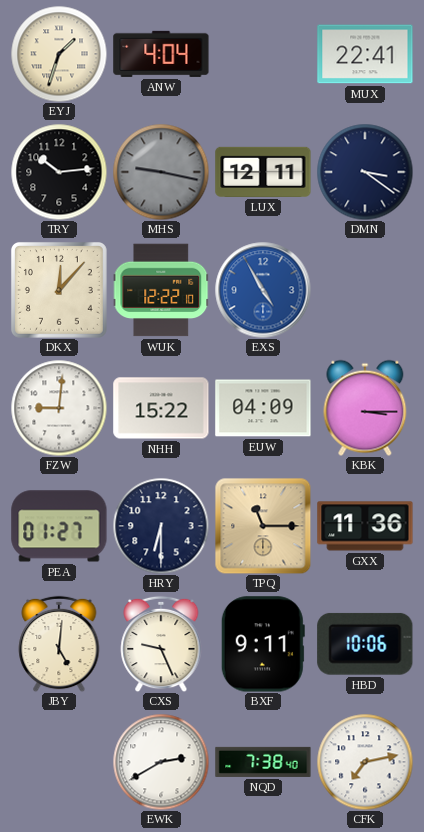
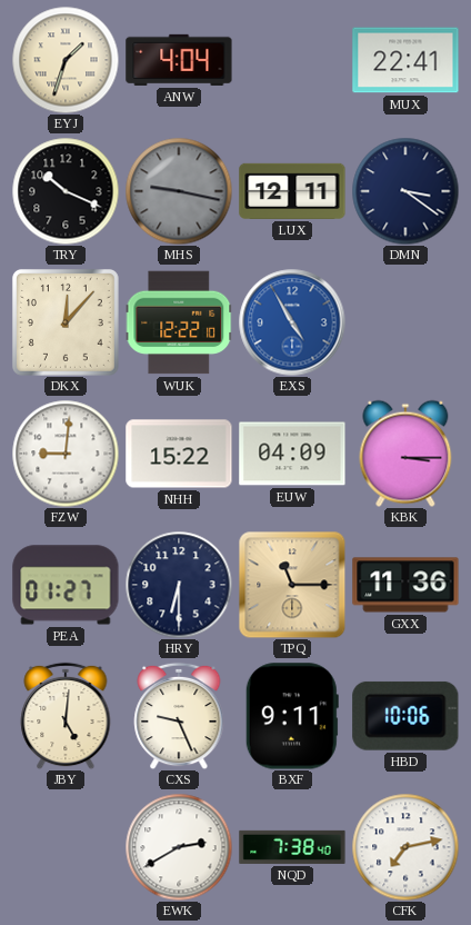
TRY: 10:14 -> 10:19
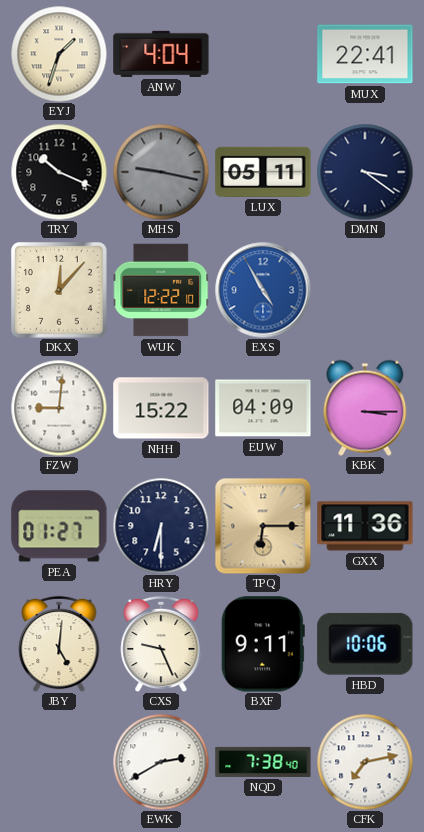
LUX: 12:11 -> 05:11
TPQ: 11:15 -> 6:15
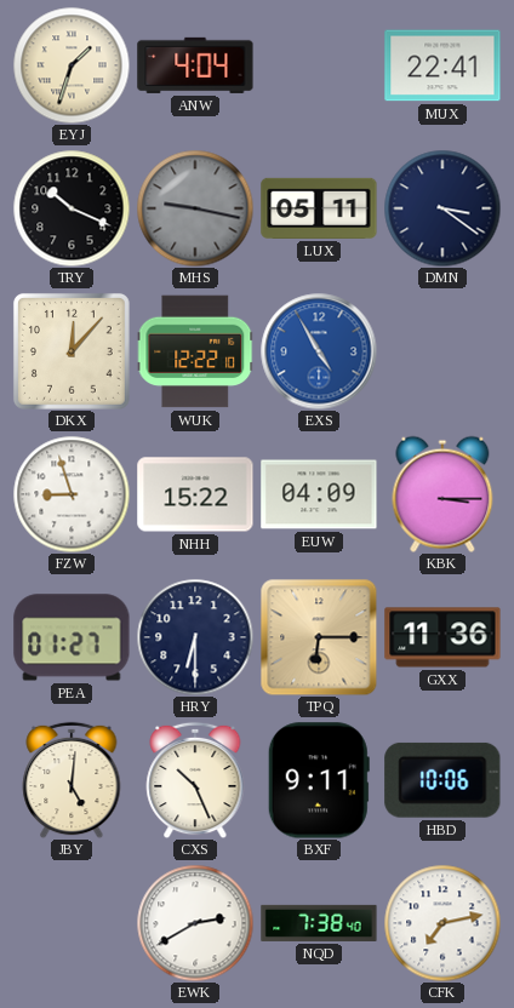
FZW: 9:01 -> 8:57
CXS: 9:26 -> 10:26
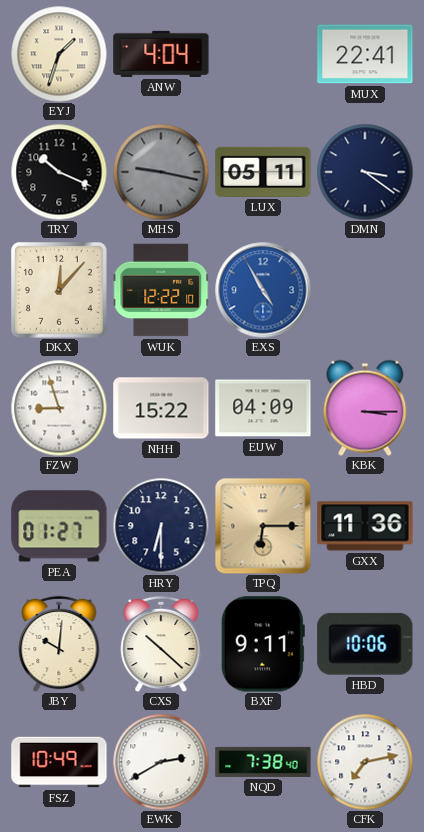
JBY: 5:01 -> 10:01
CXS: 10:26 -> 10:22
FSZ: none -> 10:49
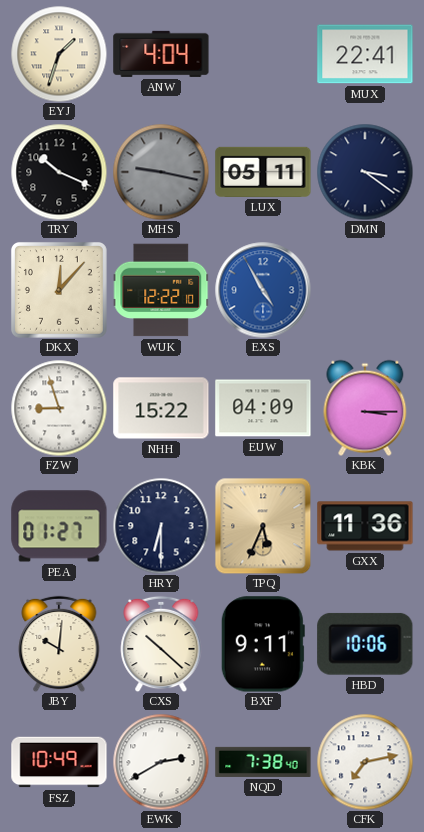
TPQ: 6:15 -> 5:34
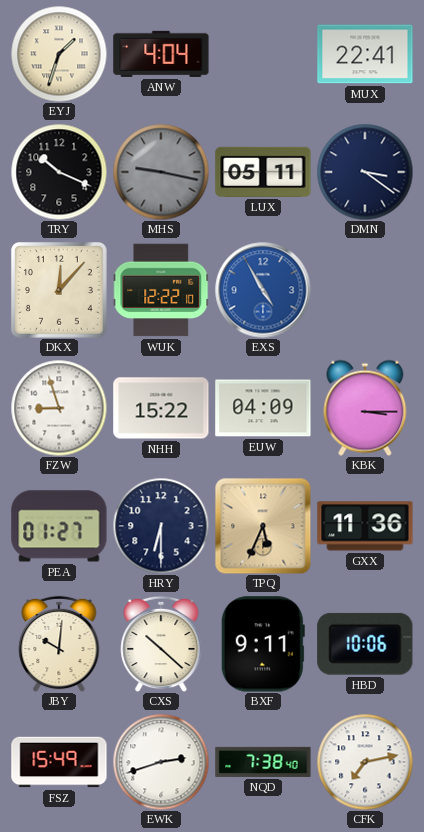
FSZ: 10:49 -> 15:49
EWK: 2:40 -> 2:42
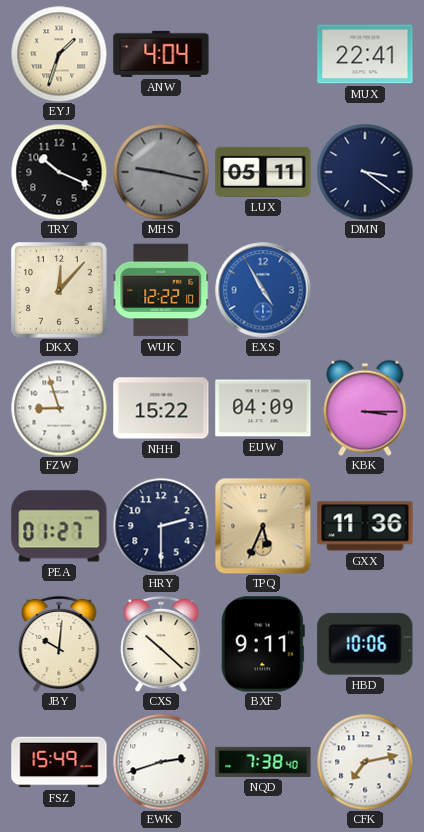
HRY: 6:30 -> 2:30
